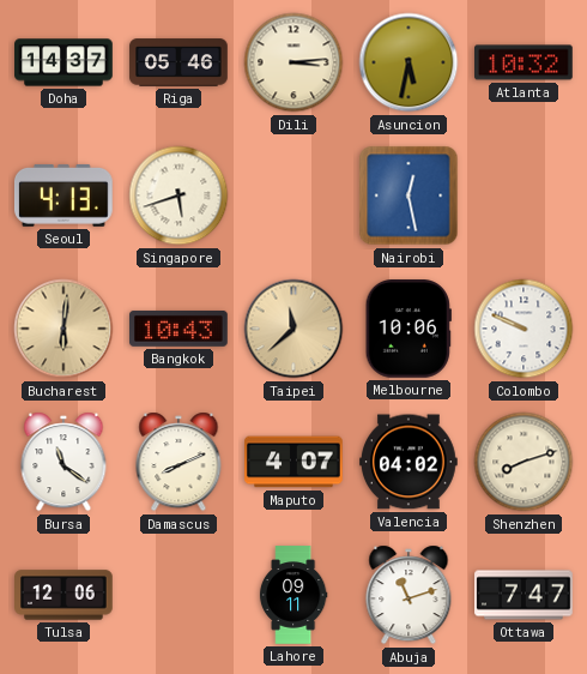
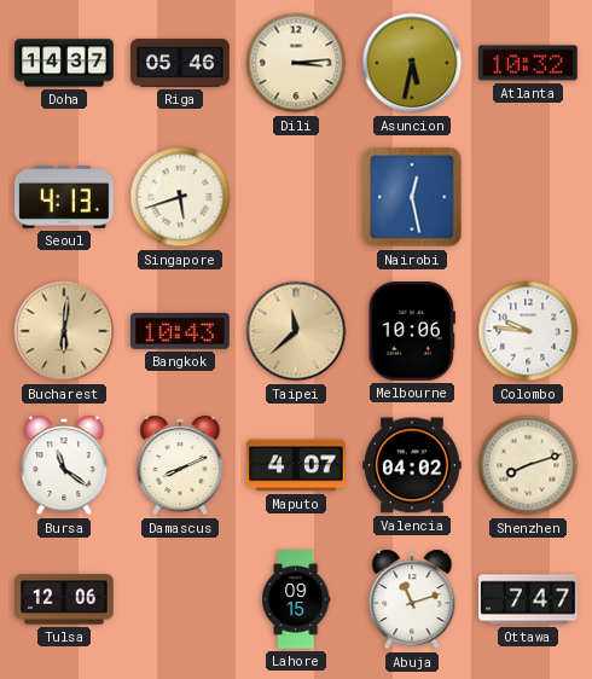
Colombo: 9:49 -> 9:46
Lahore: 09:11 -> 09:15
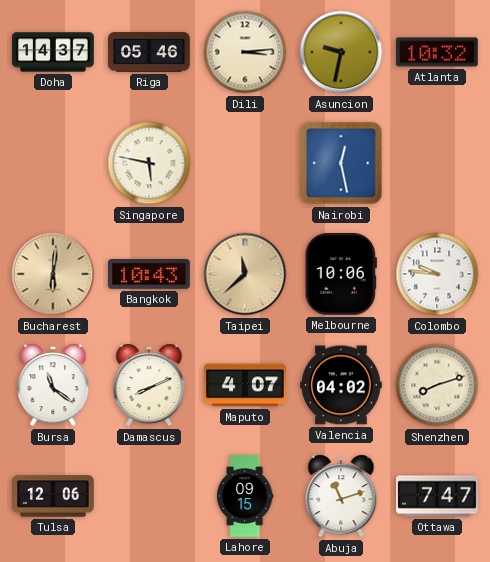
Asuncion: 5:32 -> 9:32
Seoul: 4:13 -> none
Singapore: 5:42 -> 5:47
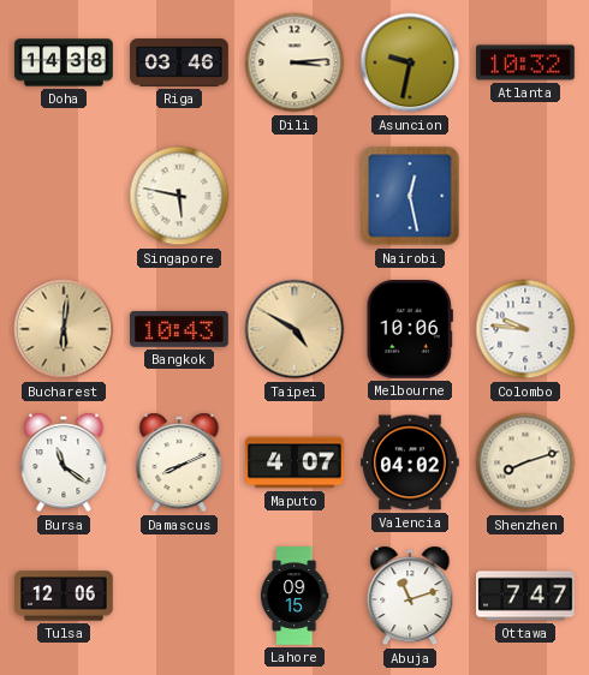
Doha: 14:37 -> 14:38
Riga: 05:46 -> 03:46
Taipei: 11:38 -> 4:50
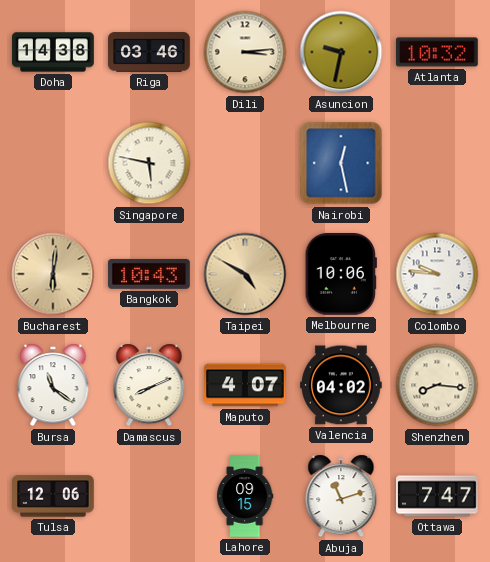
Shenzhen: 8:12 -> 8:16
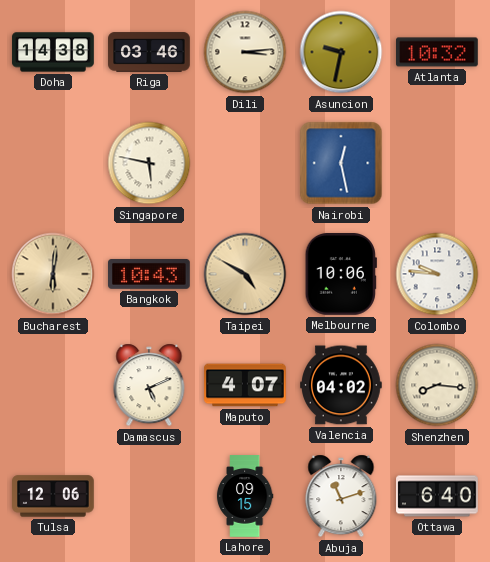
Bursa: 11:21 -> none
Damascus: 8:11 -> 5:11
Ottawa: 7:47 -> 6:40
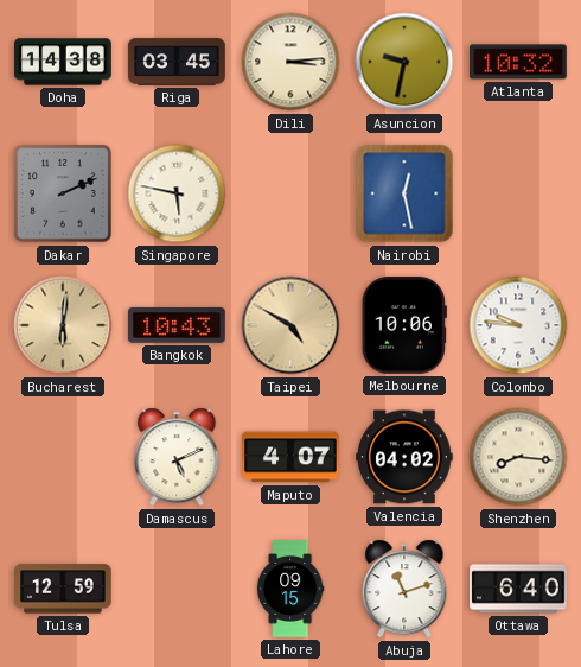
Riga: 03:46 -> 03:45
Dakar: none -> 2:11
Tulsa: 12:06 -> 12:59
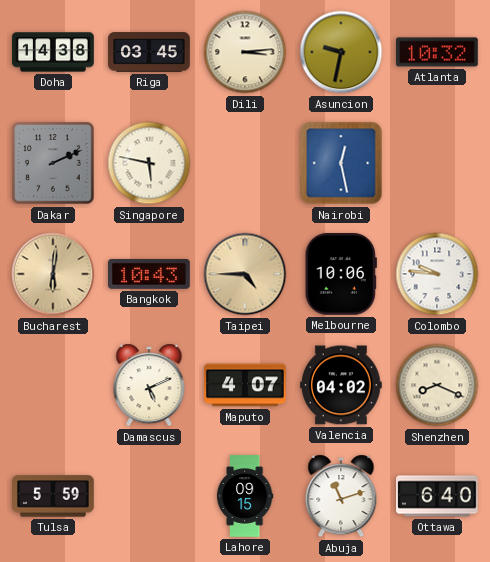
Taipei: 4:50 -> 4:45
Shenzhen: 8:16 -> 8:19
Tulsa: 12:59 -> 5:59
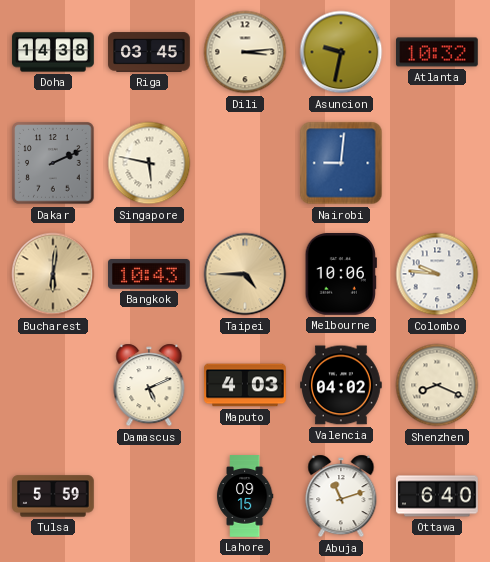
Nairobi: 12:28 -> 9:01
Maputo: 4:07 -> 4:03
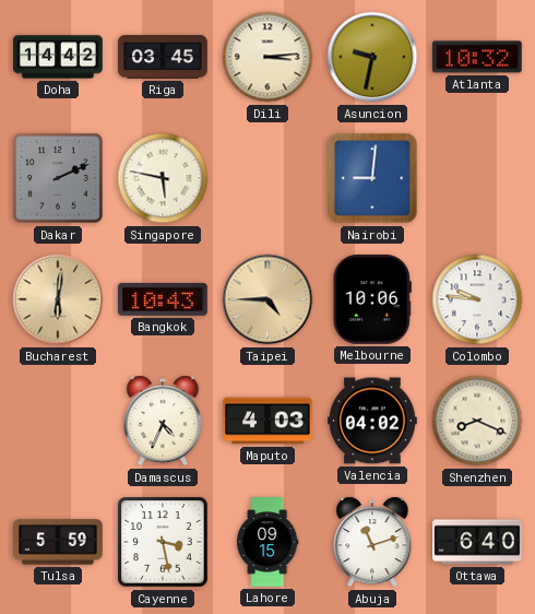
Doha: 14:38 -> 14:42
Damascus: 5:11 -> 4:34
Cayenne: none -> 3:28
